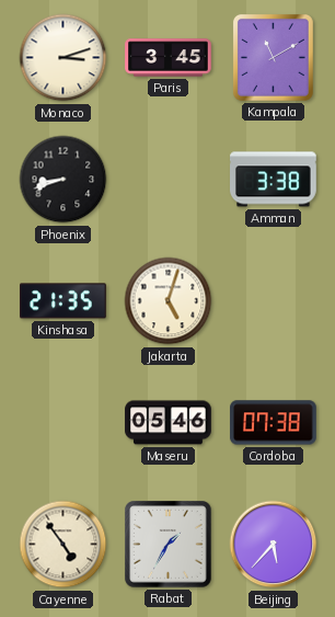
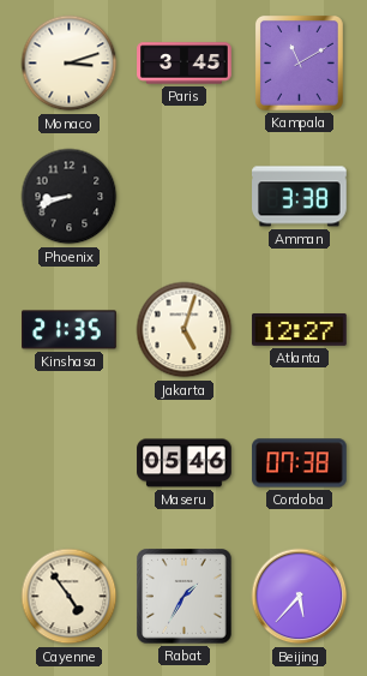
Atlanta: none -> 12:27
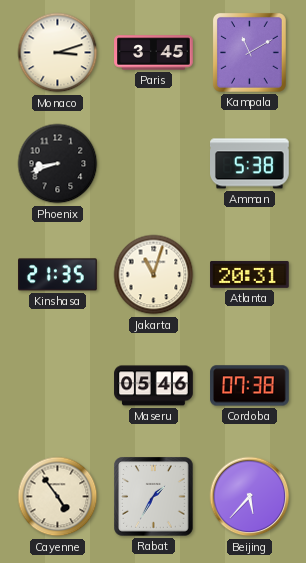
Amman: 3:38 -> 5:38
Jakarta: 5:03 -> 11:03
Atlanta: 12:27 -> 20:31
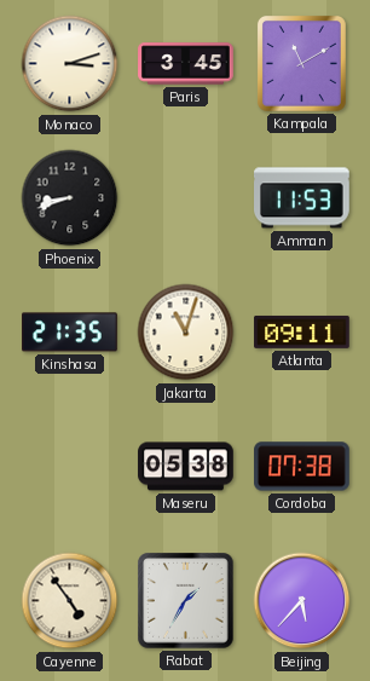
Amman: 5:38 -> 11:53
Atlanta: 20:31 -> 09:11
Maseru: 05:46 -> 05:38
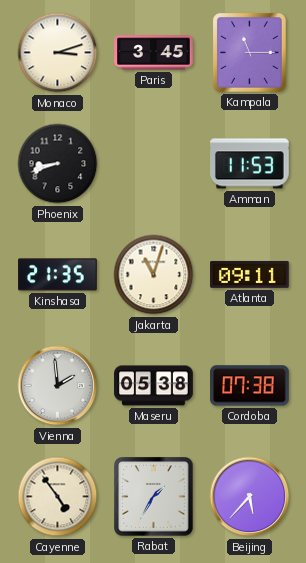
Kampala: 11:10 -> 11:15
Vienna: none -> 1:59
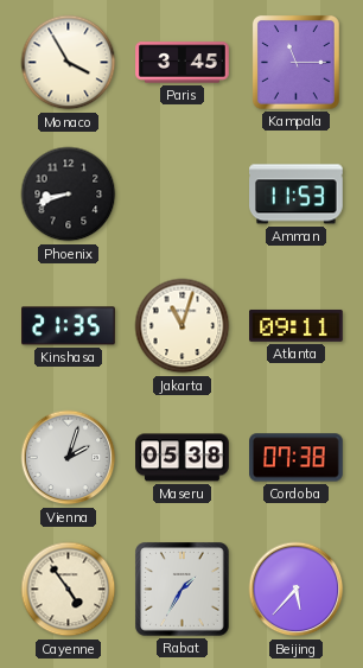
Monaco: 3:12 -> 3:55
Vienna: 1:59 -> 2:03
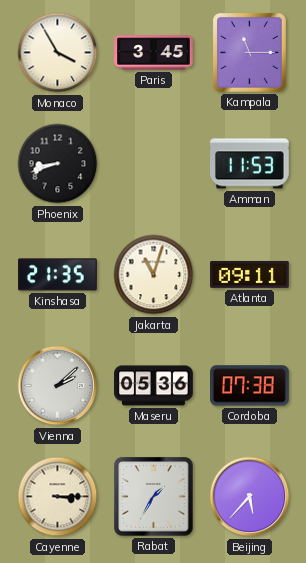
Vienna: 2:03 -> 2:08
Maseru: 05:38 -> 05:36
Cayenne: 4:54 -> 3:15
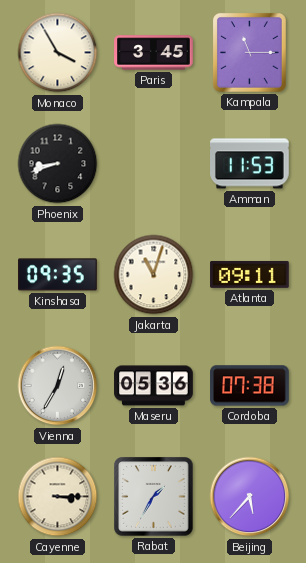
Kinshasa: 21:35 -> 09:35
Vienna: 2:08 -> 12:35
